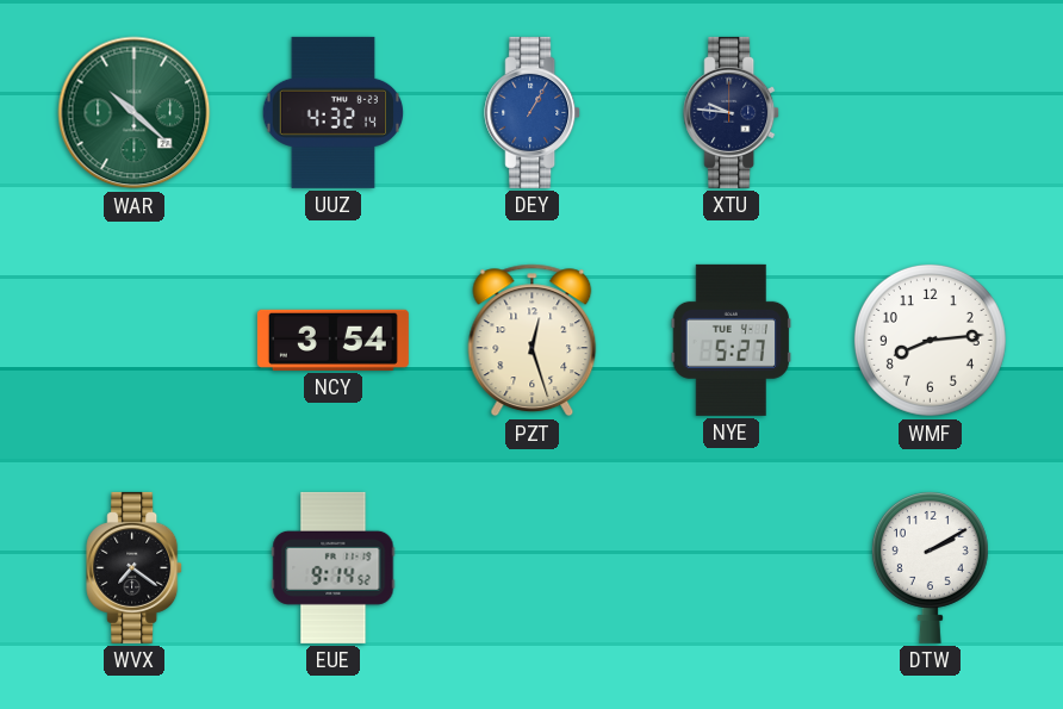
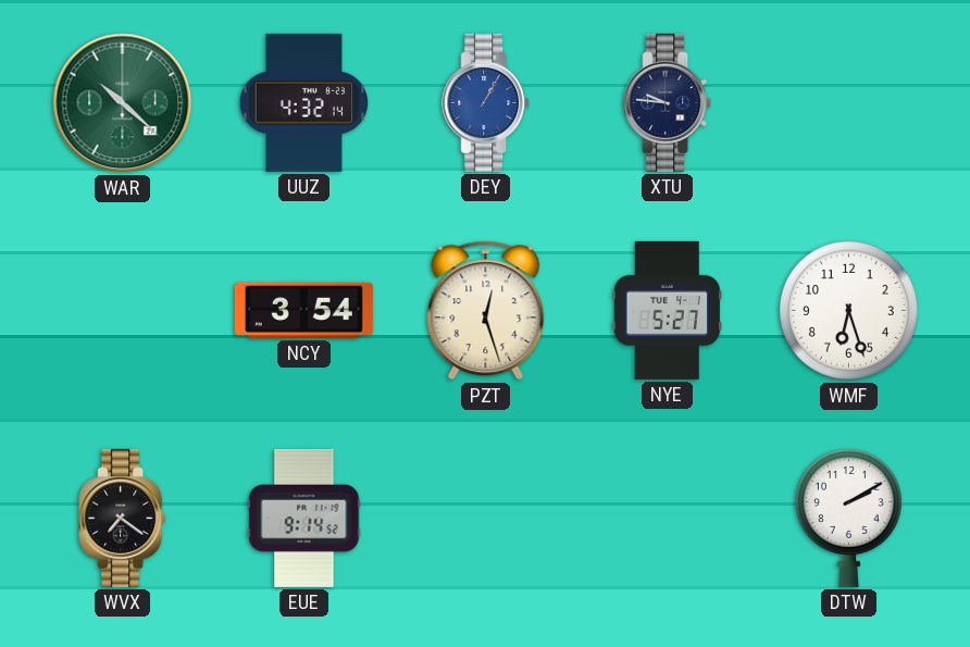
WMF: 8:14 -> 6:27
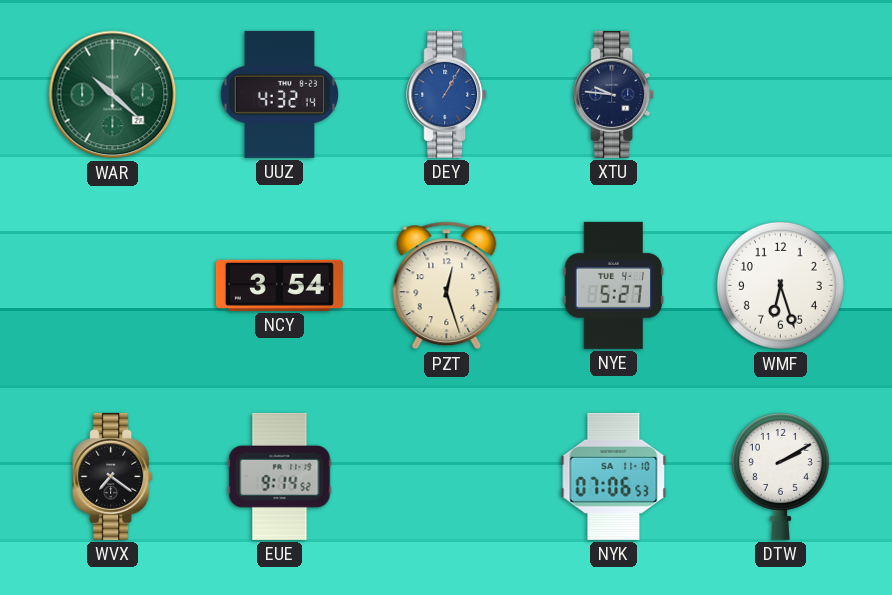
NYK: none -> 07:06
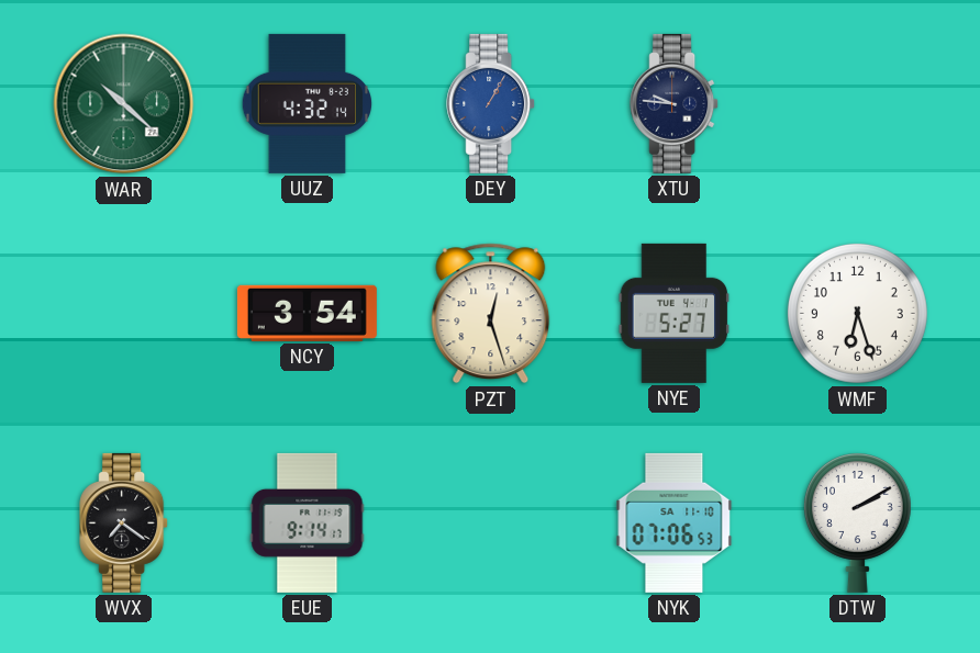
EUE: 9:14:52 -> 9:14:17
